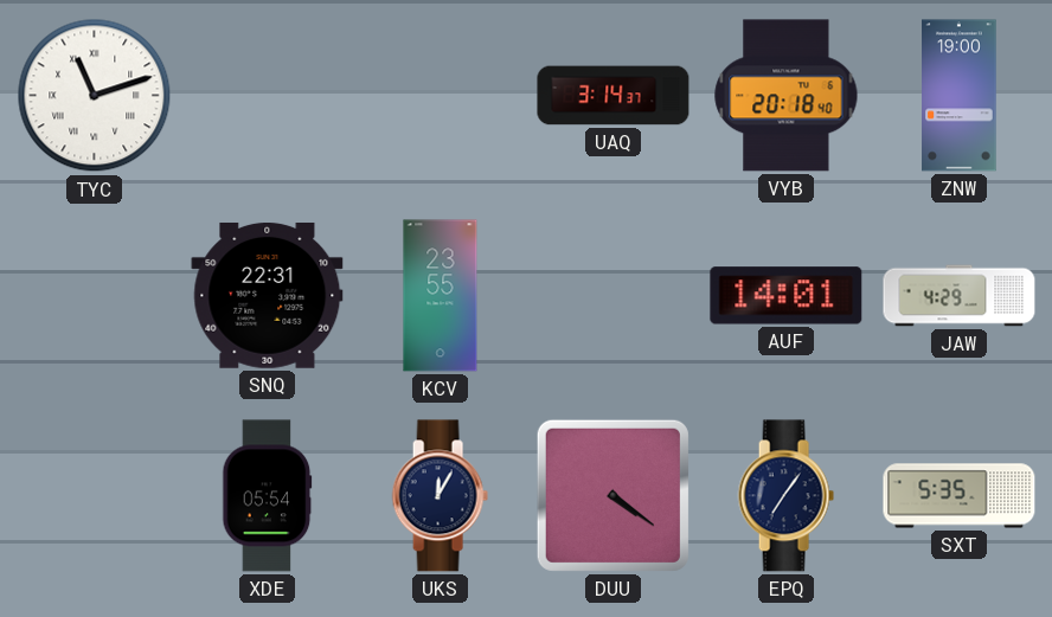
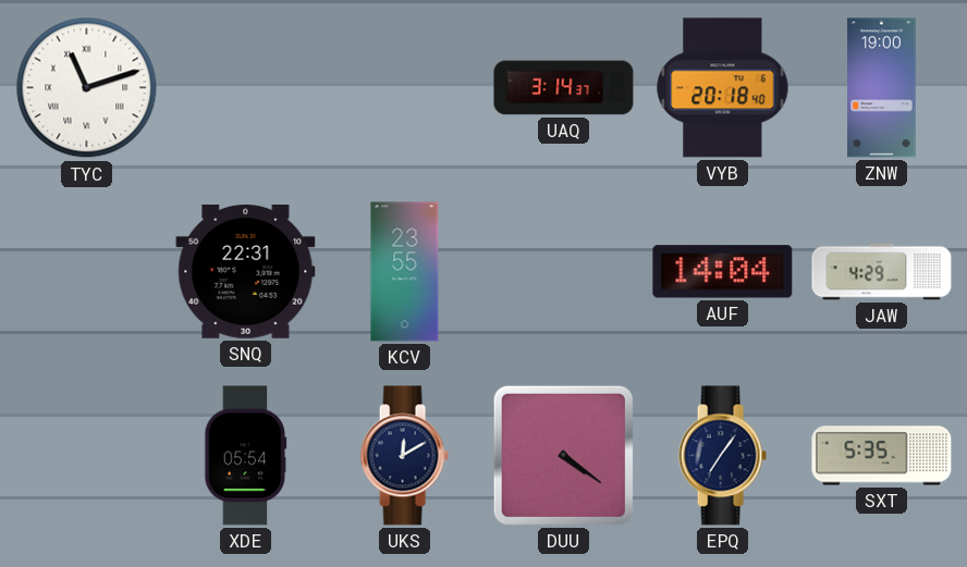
AUF: 14:01 -> 14:04
UKS: 12:05 -> 12:10
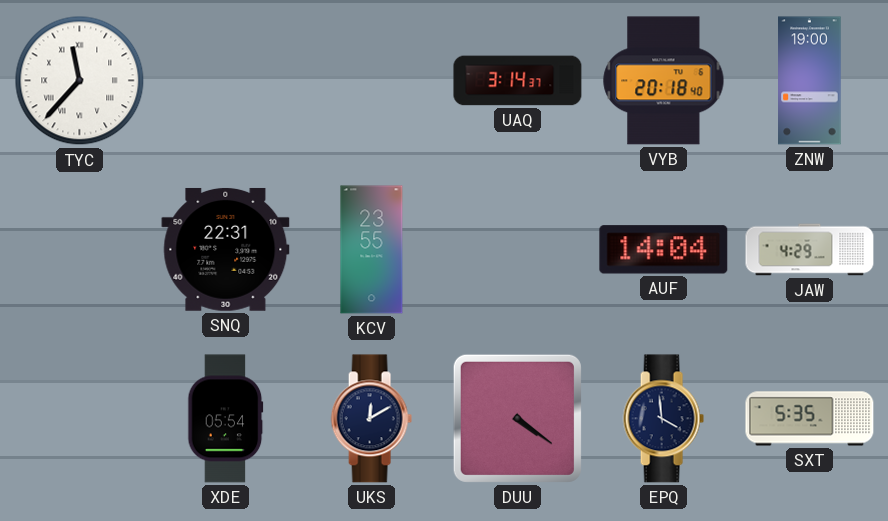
TYC: 11:12 -> 11:37
EPQ: 7:06 -> 3:59
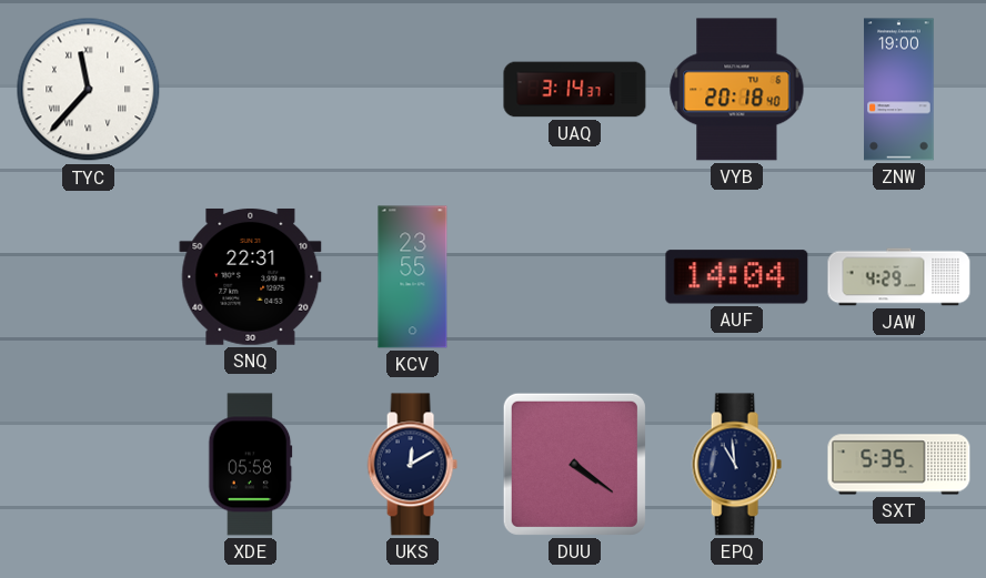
XDE: 05:54 -> 05:58
EPQ: 3:59 -> 10:59
